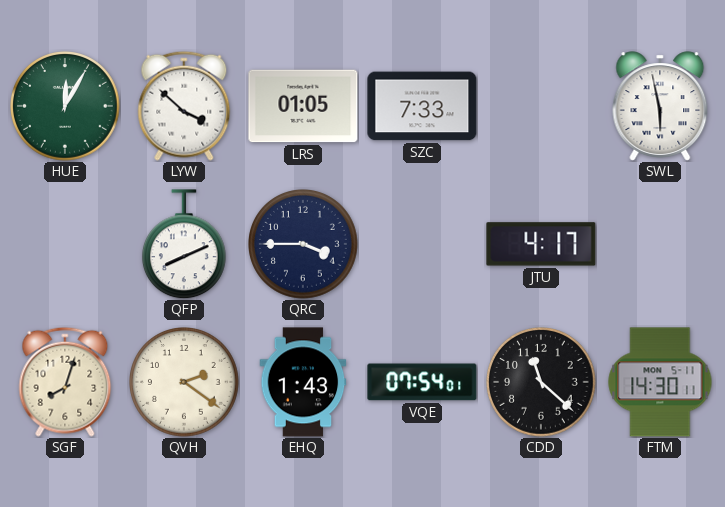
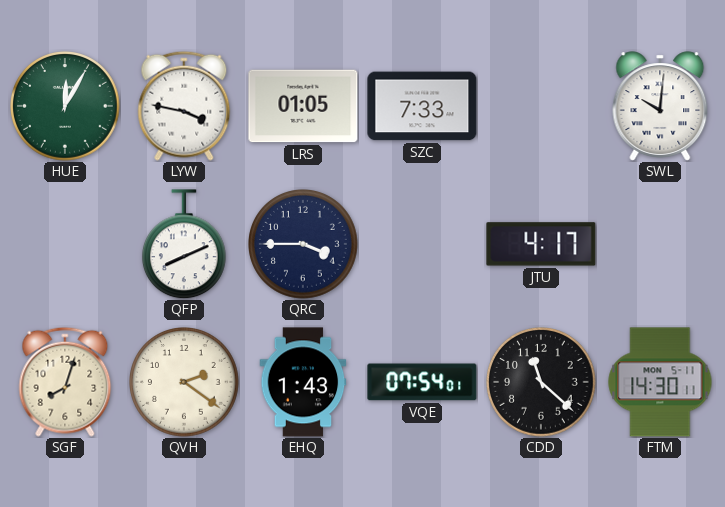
LYW: 3:52 -> 3:47
SWL: 5:58 -> 10:01
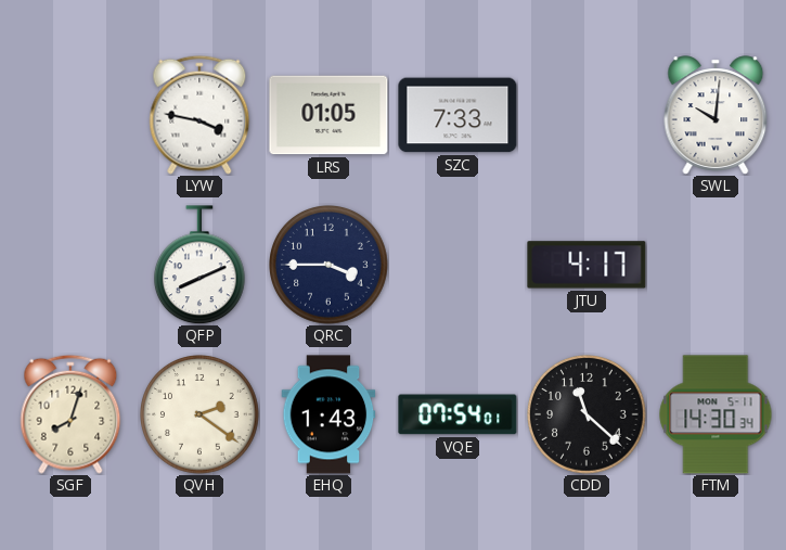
HUE: 12:05 -> none
FTM: 14:30:11 -> 14:30:34
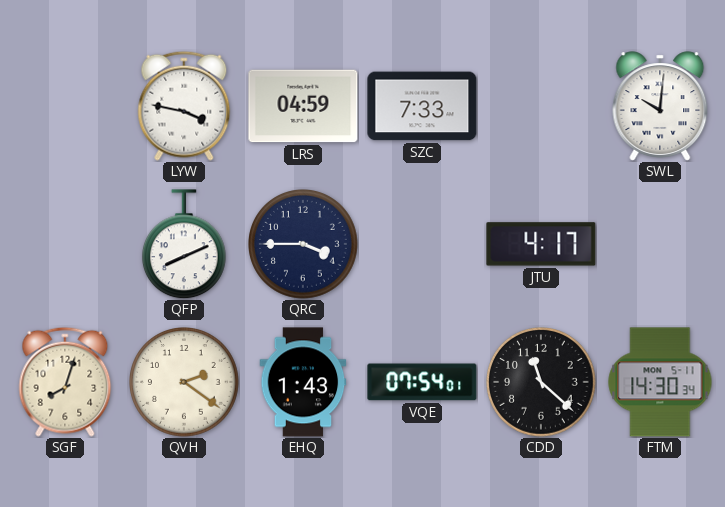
LRS: 01:05 -> 04:59
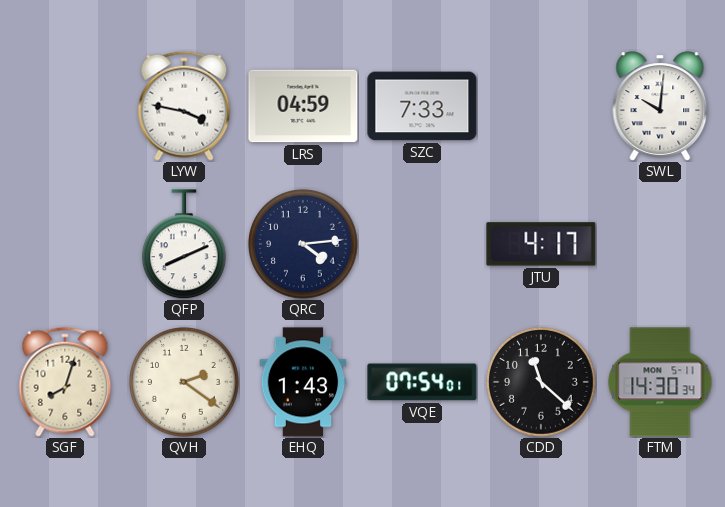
QRC: 3:45 -> 4:14
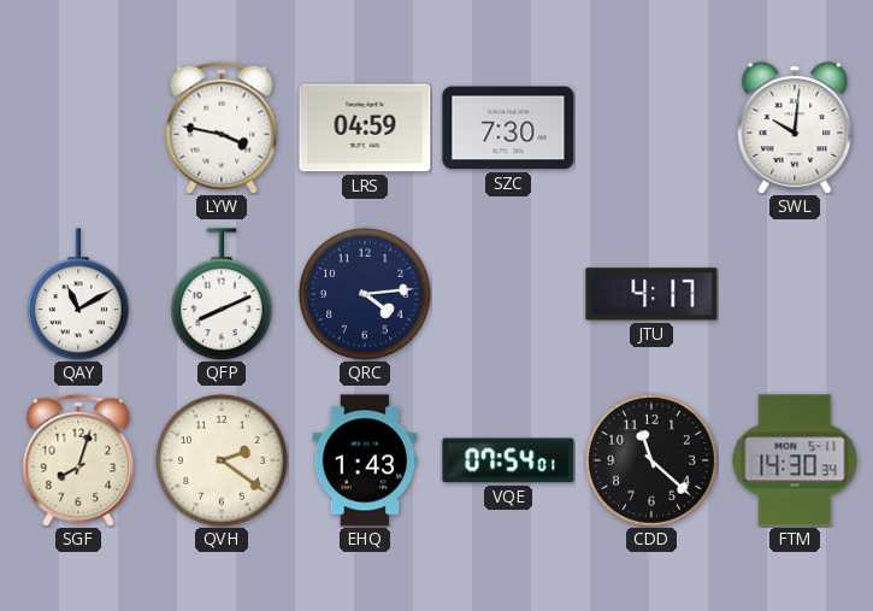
SZC: 7:33 -> 7:30
QAY: none -> 11:10
